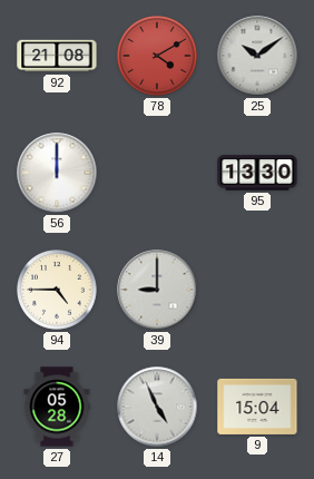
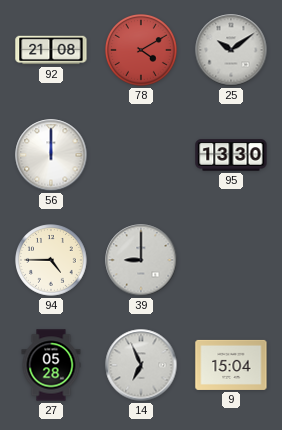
14: 4:56 -> 6:56
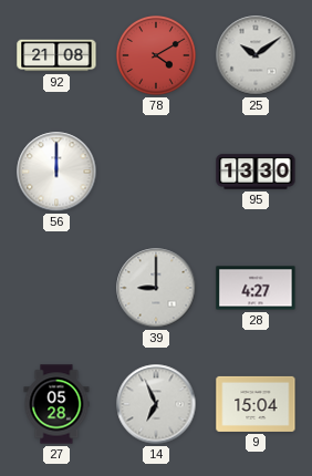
94: 4:45 -> none
28: none -> 4:27
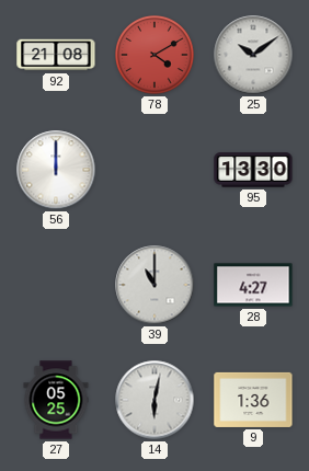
39: 9:00 -> 11:00
27: 05:28 -> 05:25
14: 6:56 -> 6:02
9: 15:04 -> 1:36
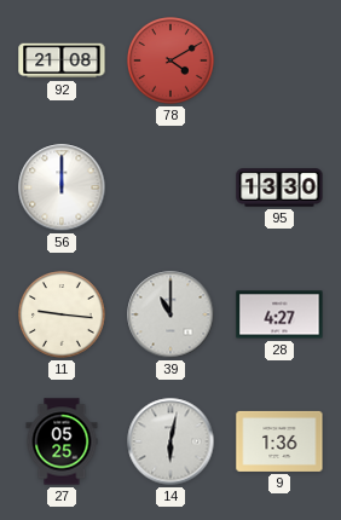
25: 10:09 -> none
11: none -> 9:16
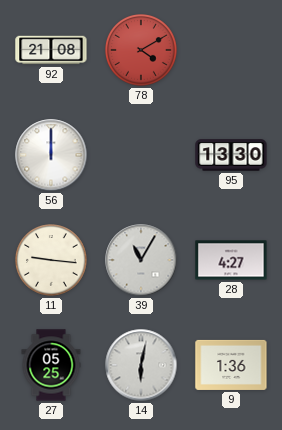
39: 11:00 -> 11:05
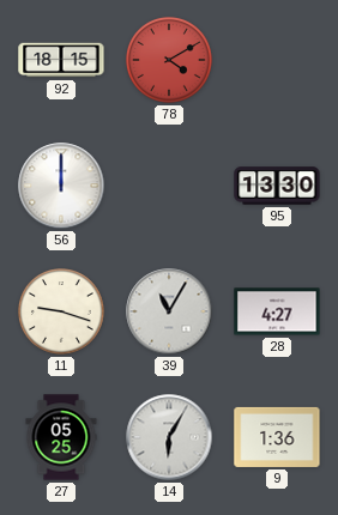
92: 21:08 -> 18:15
11: 9:16 -> 9:18
14: 6:02 -> 6:05
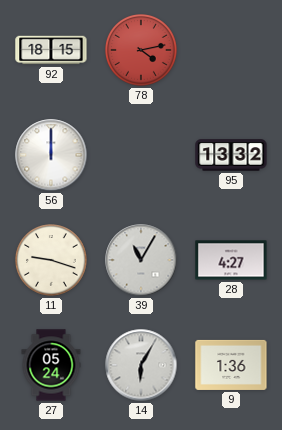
78: 4:10 -> 4:13
95: 13:30 -> 13:32
27: 05:25 -> 05:24
